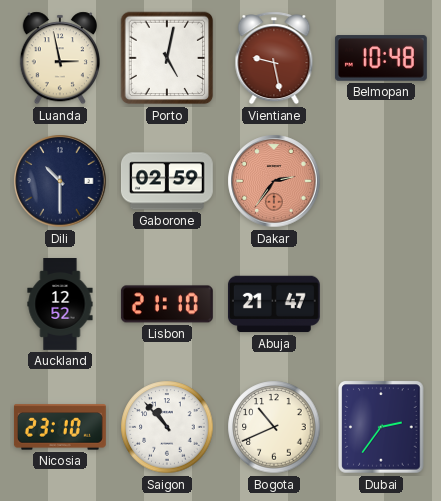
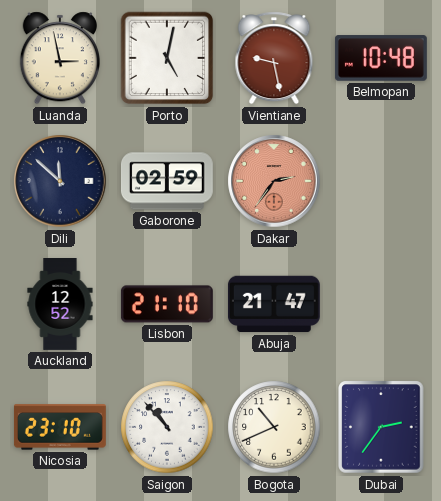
Dili: 10:30 -> 11:52
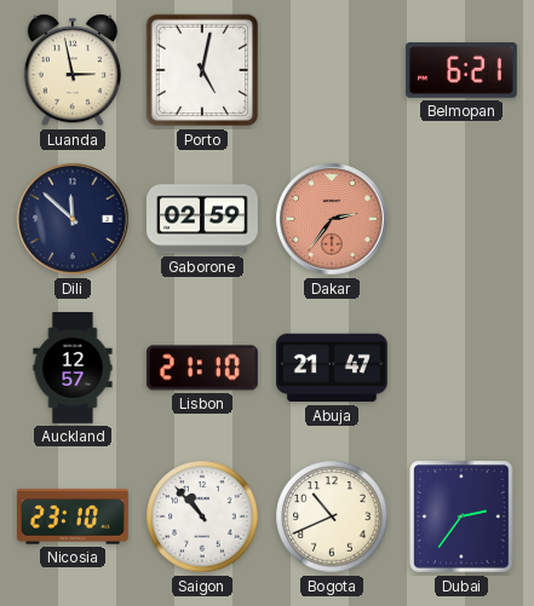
Vientiane: 9:28 -> none
Belmopan: 10:48 -> 6:21
Auckland: 12:52 -> 12:57
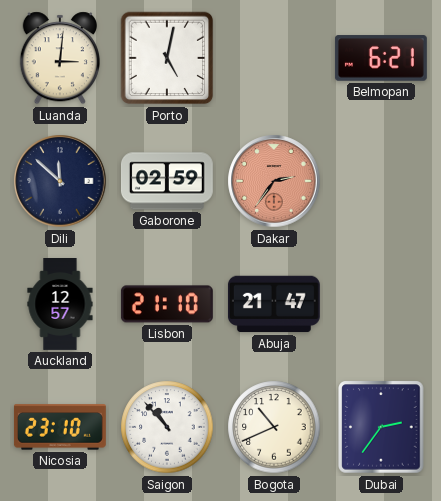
Luanda: 2:58 -> 3:01
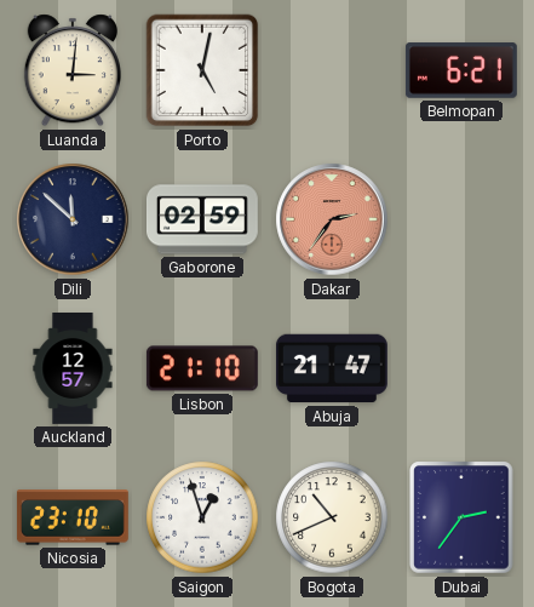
Saigon: 10:53 -> 12:57
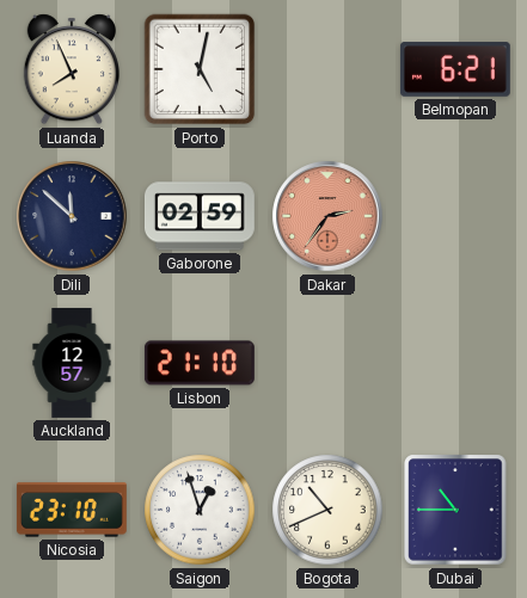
Luanda: 3:01 -> 7:56
Abuja: 21:47 -> none
Dubai: 2:36 -> 10:45
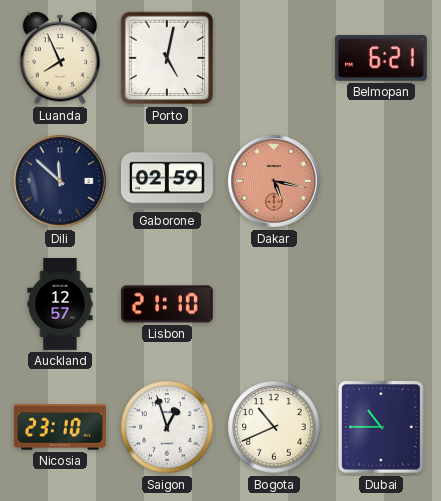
Dakar: 2:36 -> 5:17
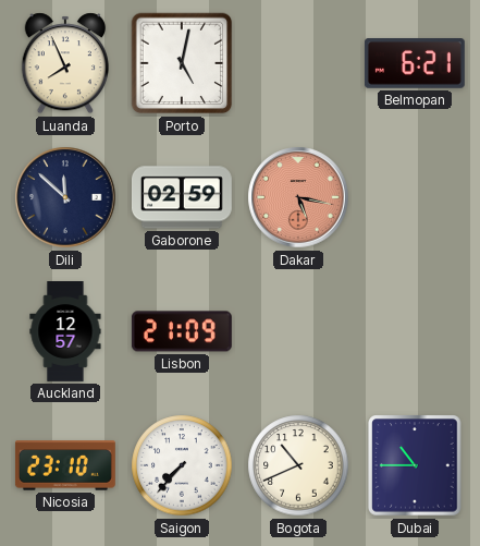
Lisbon: 21:10 -> 21:09
Saigon: 12:57 -> 7:37
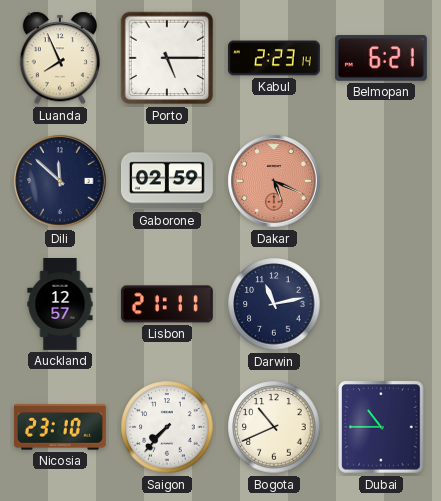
Porto: 5:02 -> 5:15
Kabul: none -> 2:23
Dakar: 5:17 -> 5:19
Lisbon: 21:09 -> 21:11
Darwin: none -> 11:13
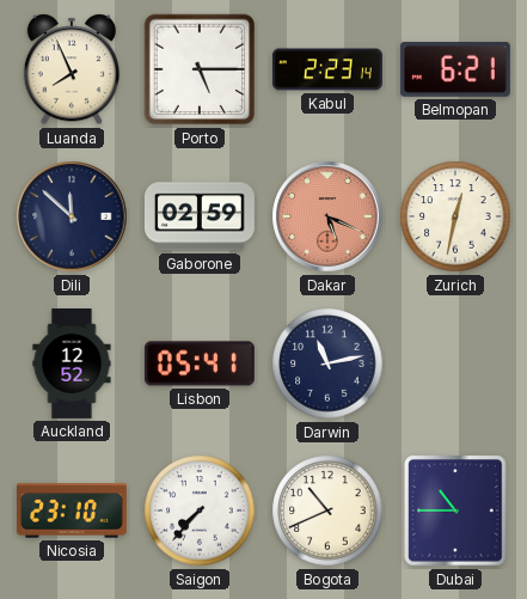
Zurich: none -> 12:32
Auckland: 12:57 -> 12:52
Lisbon: 21:11 -> 05:41
